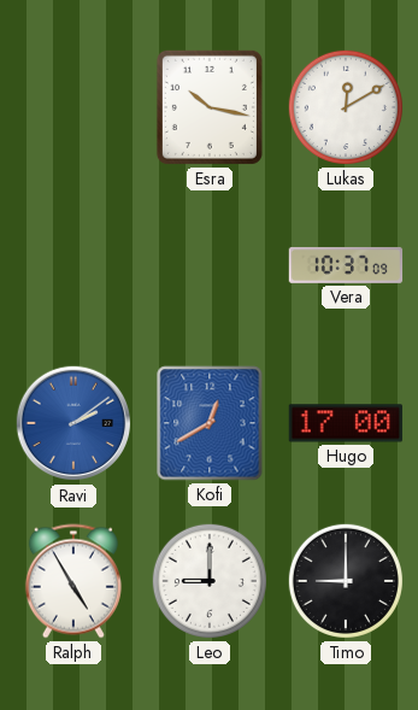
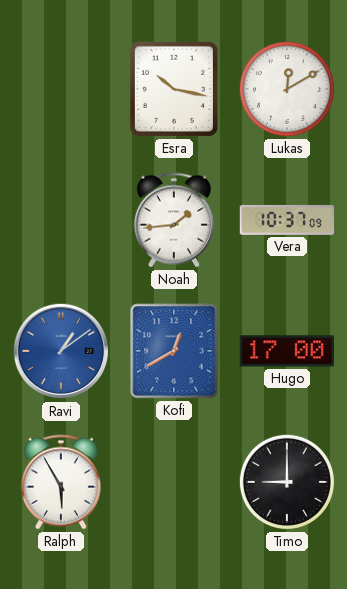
Noah: none -> 1:44
Ravi: 2:09 -> 1:09
Ralph: 4:55 -> 5:55
Leo: 9:00 -> none
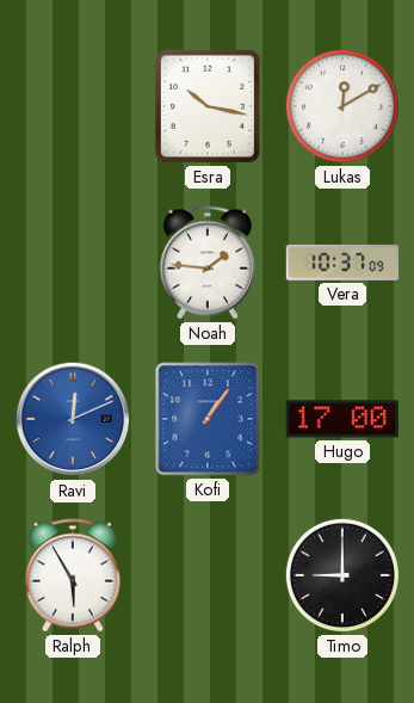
Noah: 1:44 -> 1:46
Ravi: 1:09 -> 12:11
Kofi: 12:40 -> 1:06
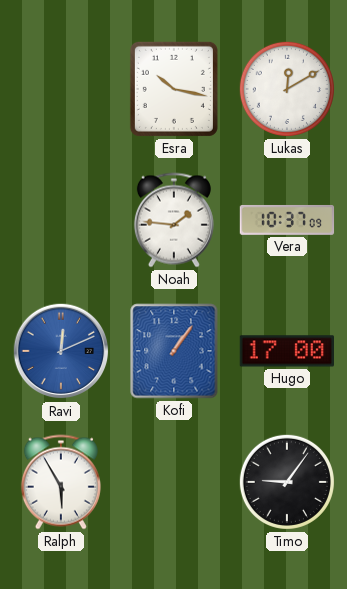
Timo: 9:00 -> 9:06
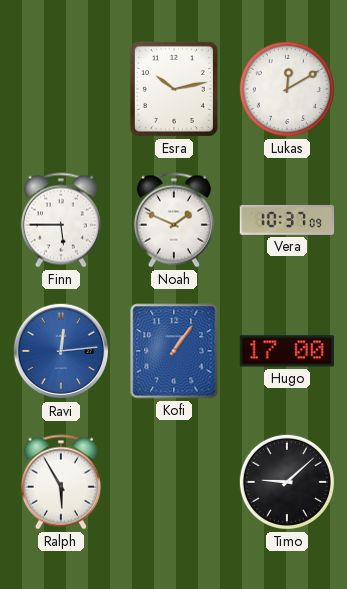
Esra: 10:17 -> 10:13
Finn: none -> 5:45
Noah: 1:46 -> 1:49
Ravi: 12:11 -> 12:14
Timo: 9:06 -> 9:08
